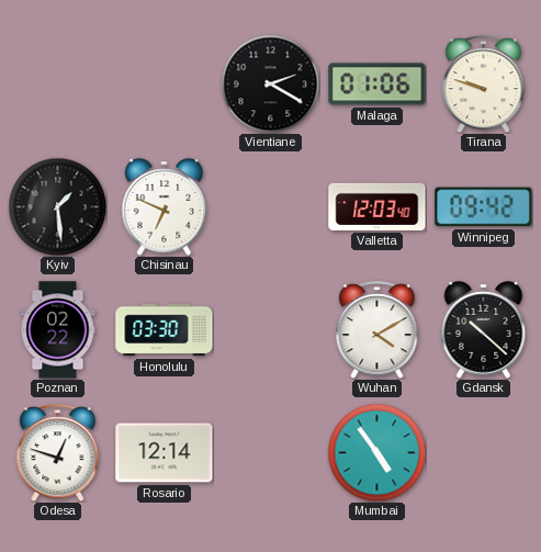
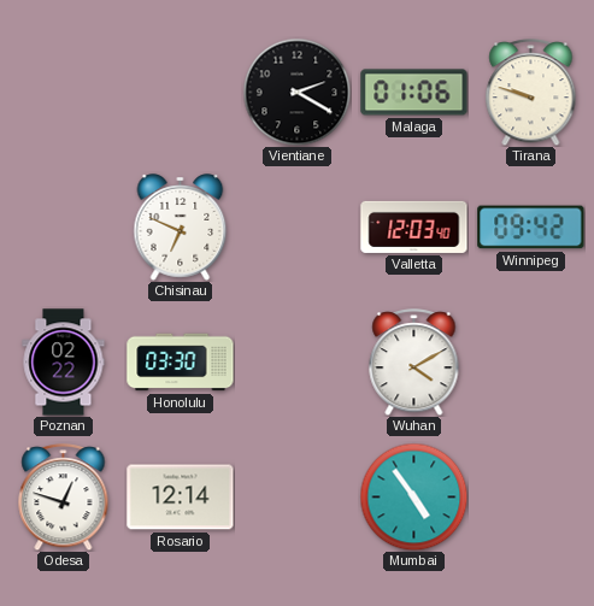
Kyiv: 1:29 -> none
Gdansk: 10:22 -> none
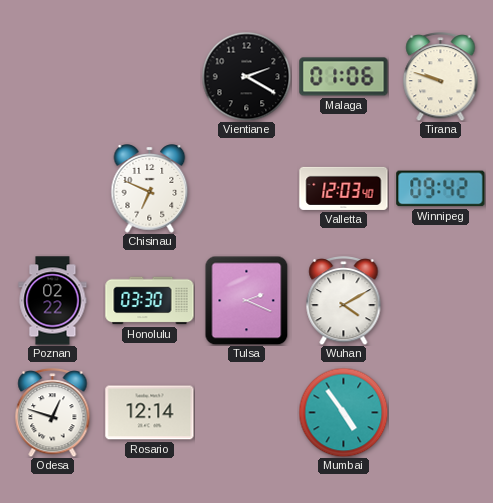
Tulsa: none -> 2:19
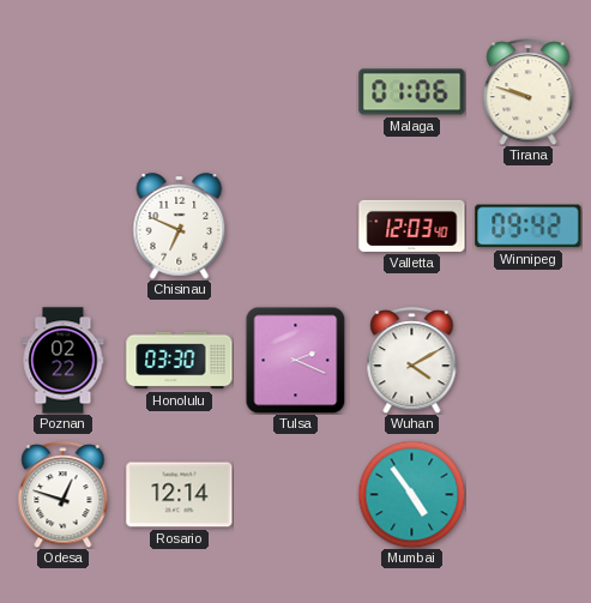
Vientiane: 2:20 -> none
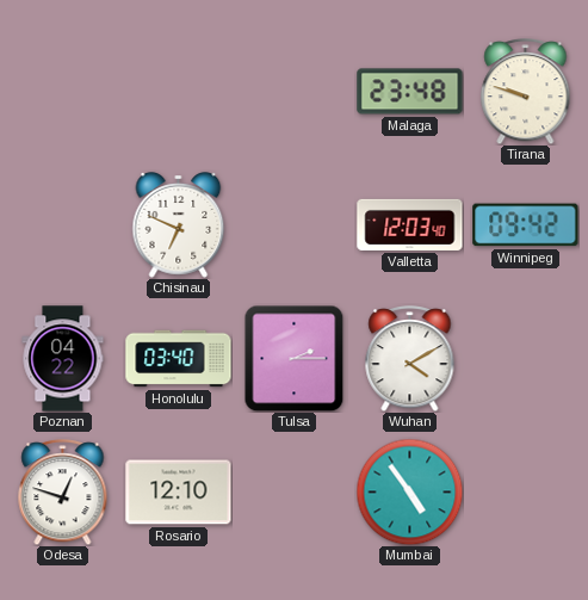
Malaga: 01:06 -> 23:48
Poznan: 02:22 -> 04:22
Honolulu: 03:30 -> 03:40
Tulsa: 2:19 -> 2:15
Rosario: 12:14 -> 12:10
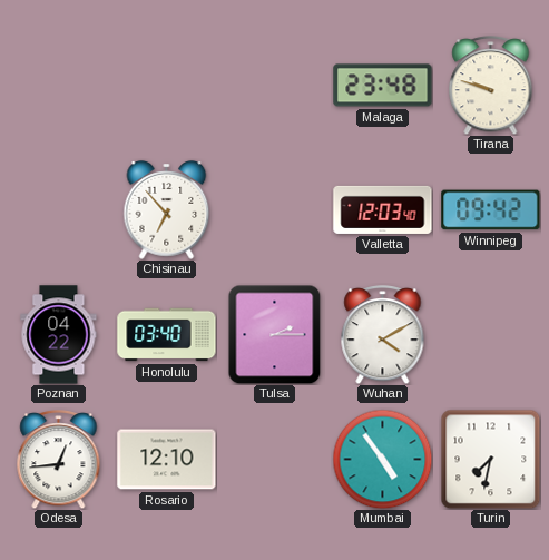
Chisinau: 6:49 -> 6:53
Odesa: 12:48 -> 12:44
Turin: none -> 7:32
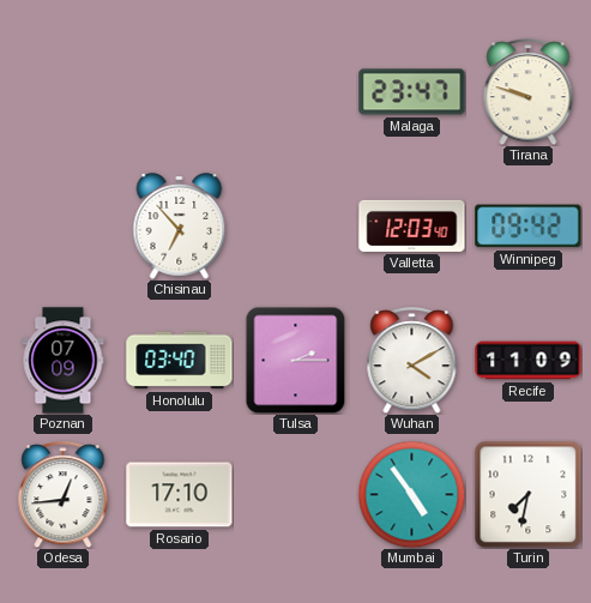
Malaga: 23:48 -> 23:47
Poznan: 04:22 -> 07:09
Recife: none -> 11:09
Rosario: 12:10 -> 17:10
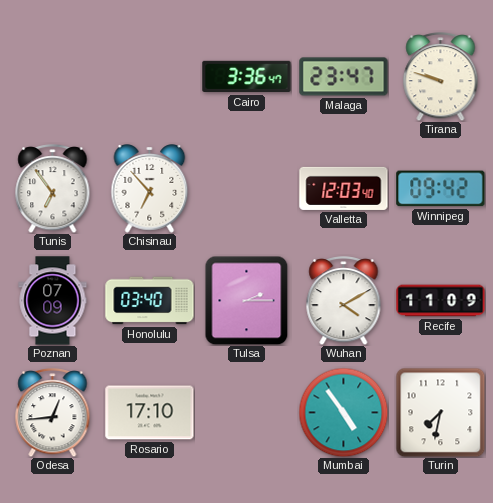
Cairo: none -> 3:36
Tunis: none -> 6:54
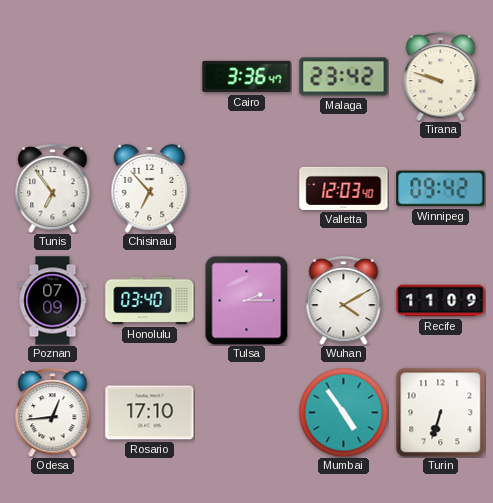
Malaga: 23:47 -> 23:42
Turin: 7:32 -> 6:33
